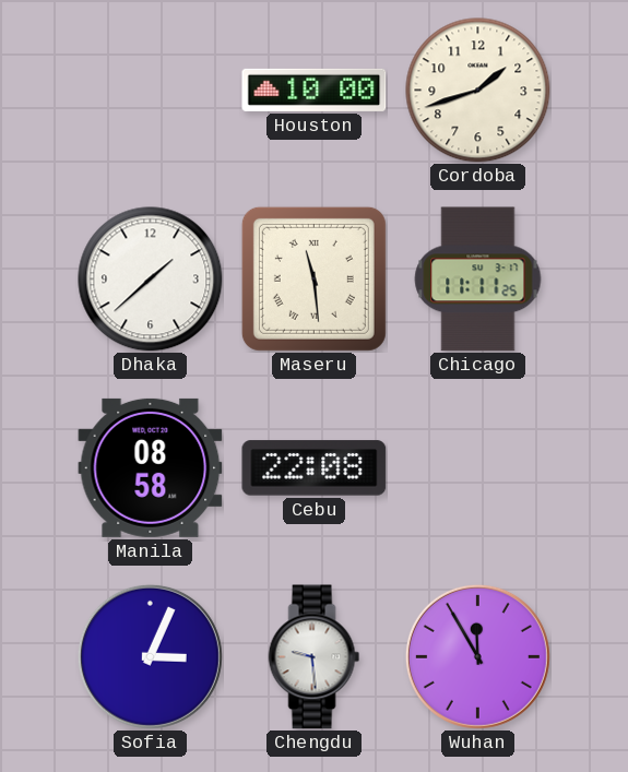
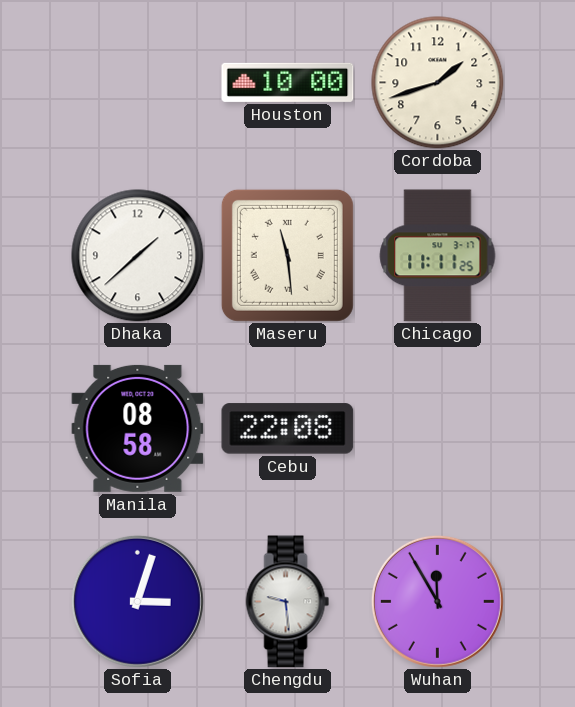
Sofia: 3:04 -> 3:03
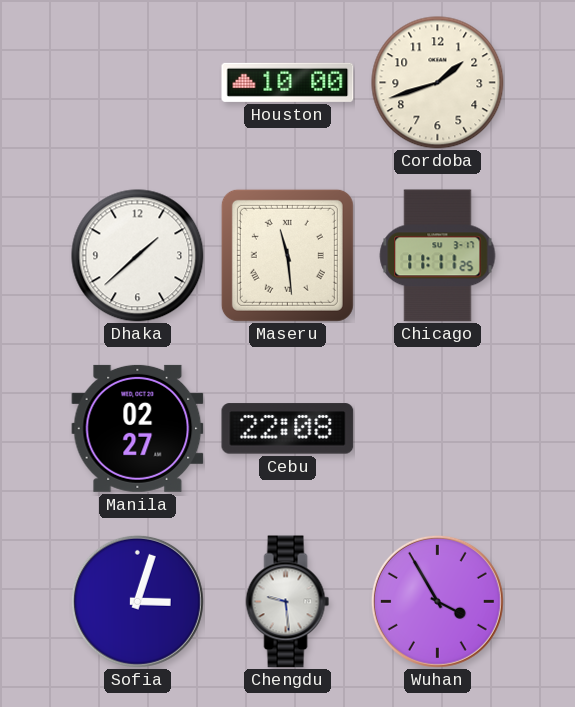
Manila: 08:58 -> 02:27
Wuhan: 11:55 -> 3:55
